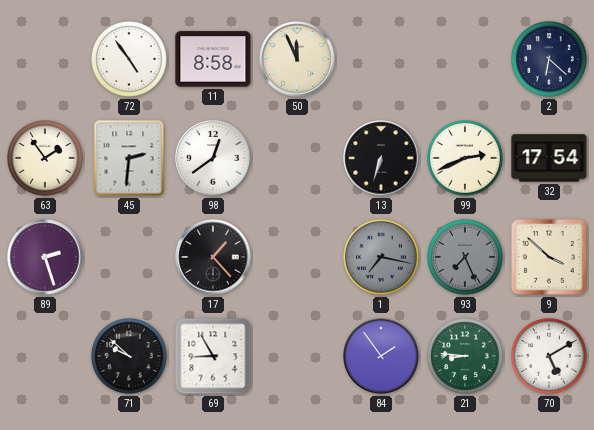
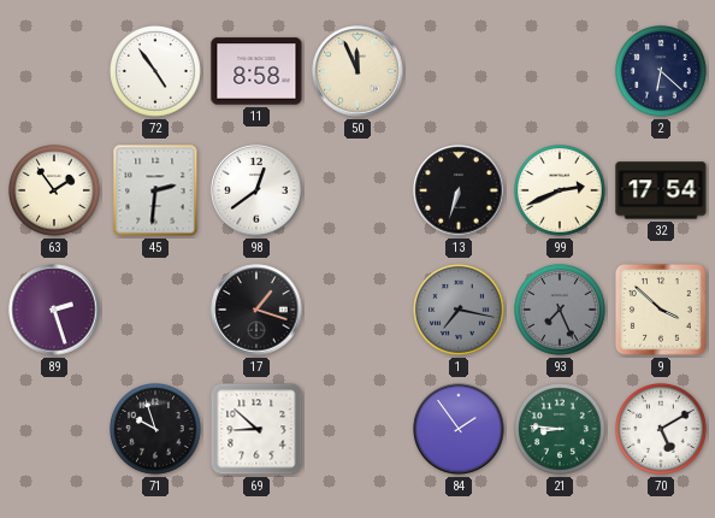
17: 1:23 -> 1:18
71: 9:52 -> 9:57
69: 8:55 -> 8:52
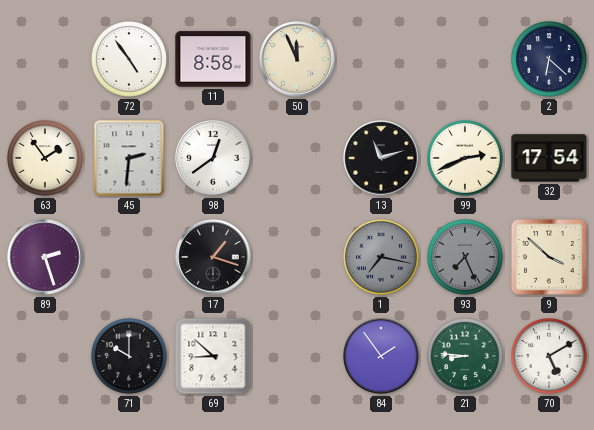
13: 6:33 -> 11:12
71: 9:57 -> 10:00
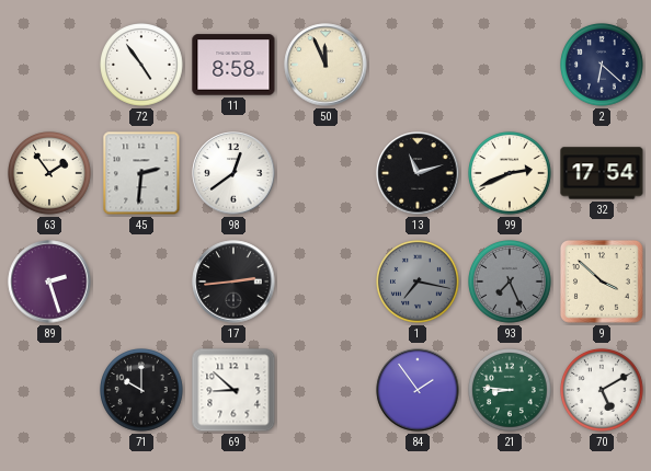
17: 1:18 -> 2:44
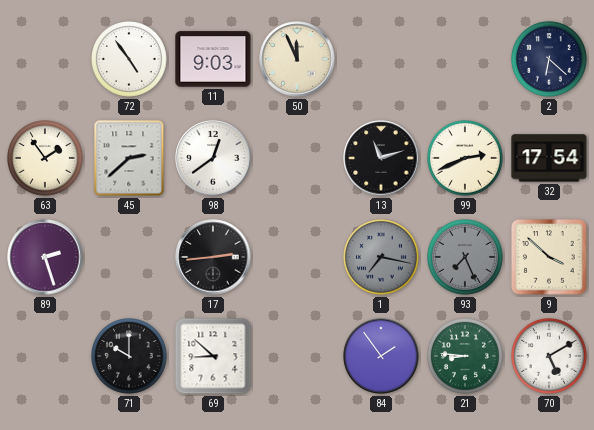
11: 8:58 -> 9:03
45: 2:31 -> 2:38
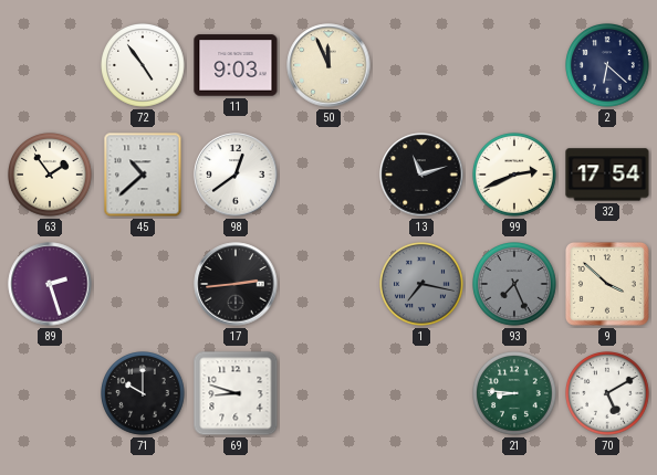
45: 2:38 -> 10:38
69: 8:52 -> 8:48
84: 1:54 -> none
